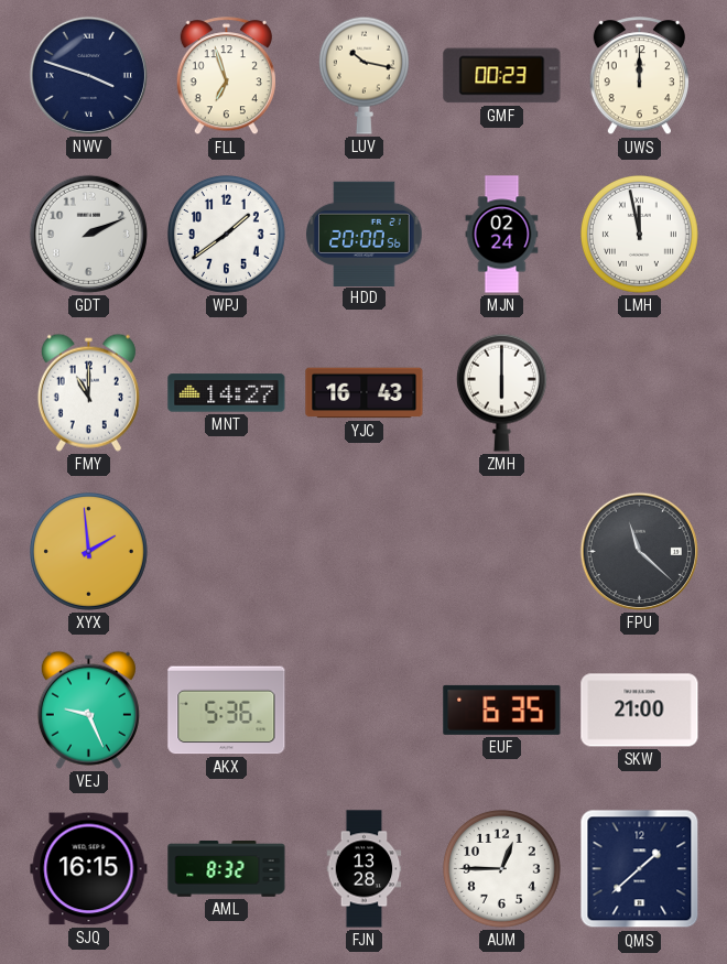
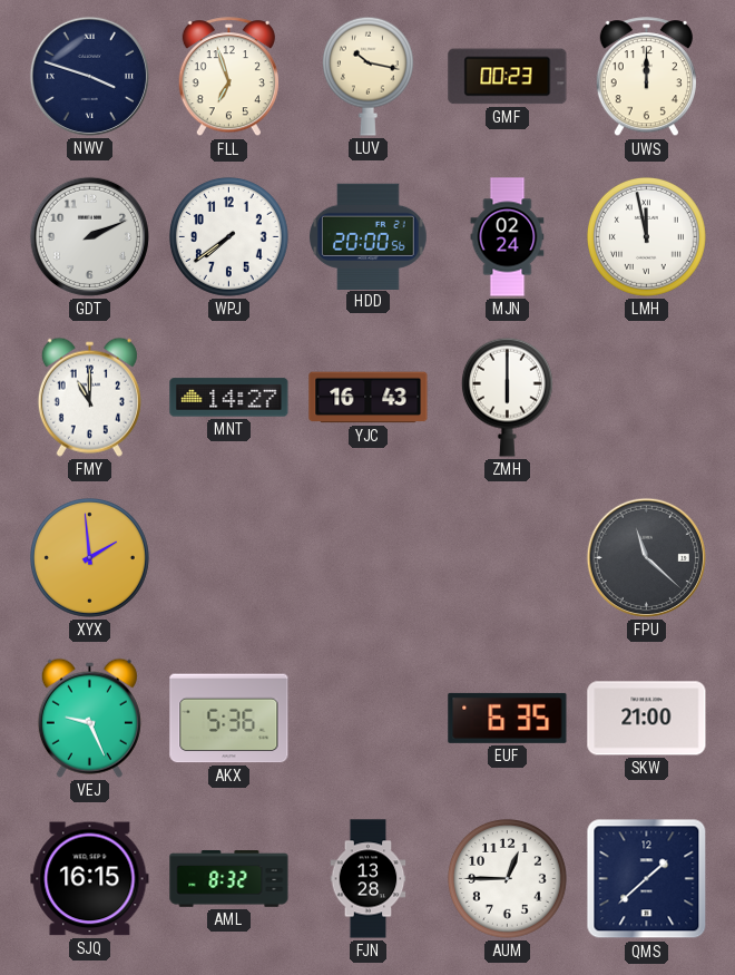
WPJ: 1:39 -> 7:39
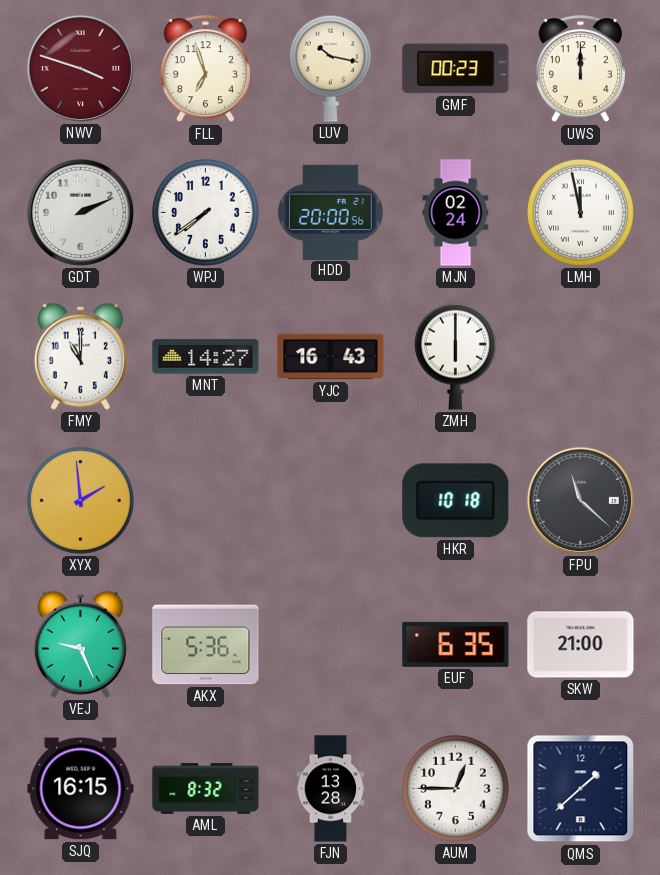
NWV dial: navy -> burgundy
HKR: none -> 10:18
